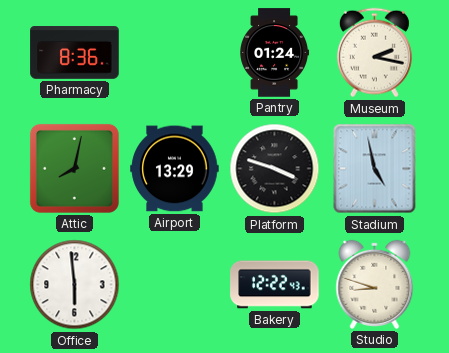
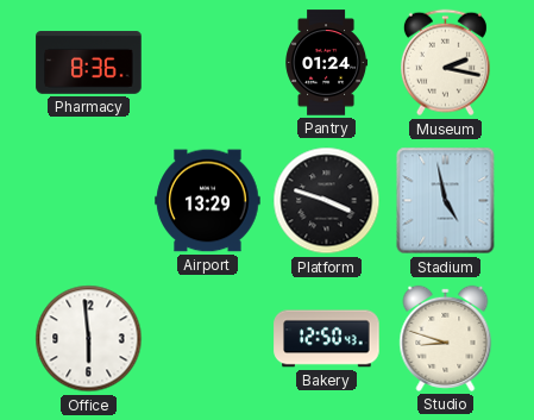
Attic: 8:02 -> none
Bakery: 12:22 -> 12:50
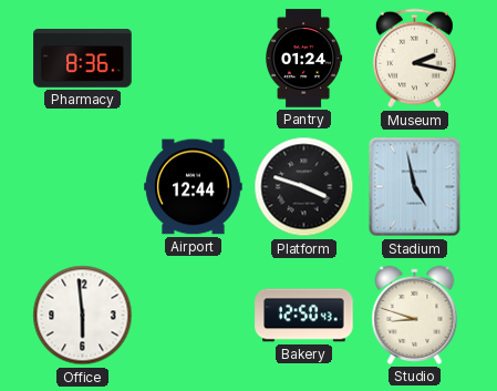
Airport: 13:29 -> 12:44
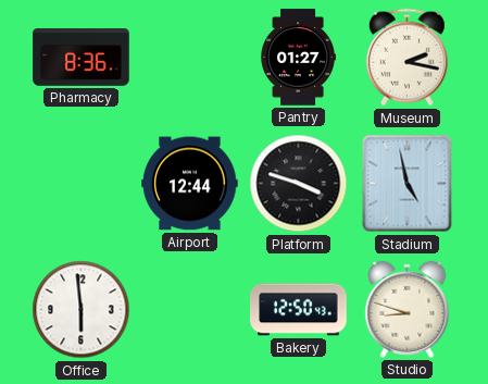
Pantry: 01:24 -> 01:27
